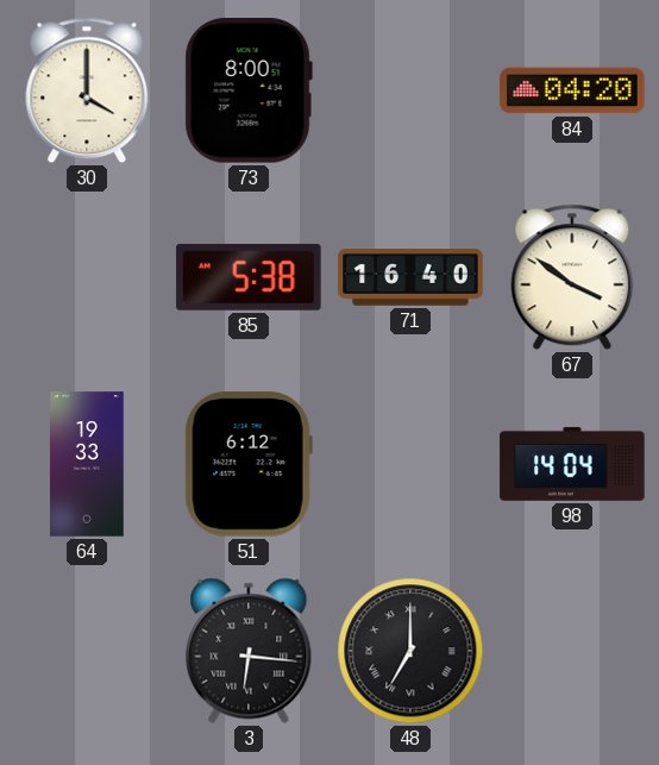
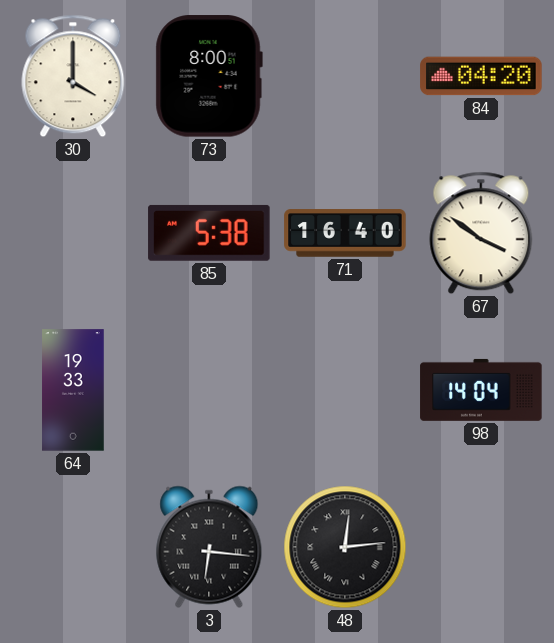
51: 6:12 -> none
48: 7:00 -> 12:14
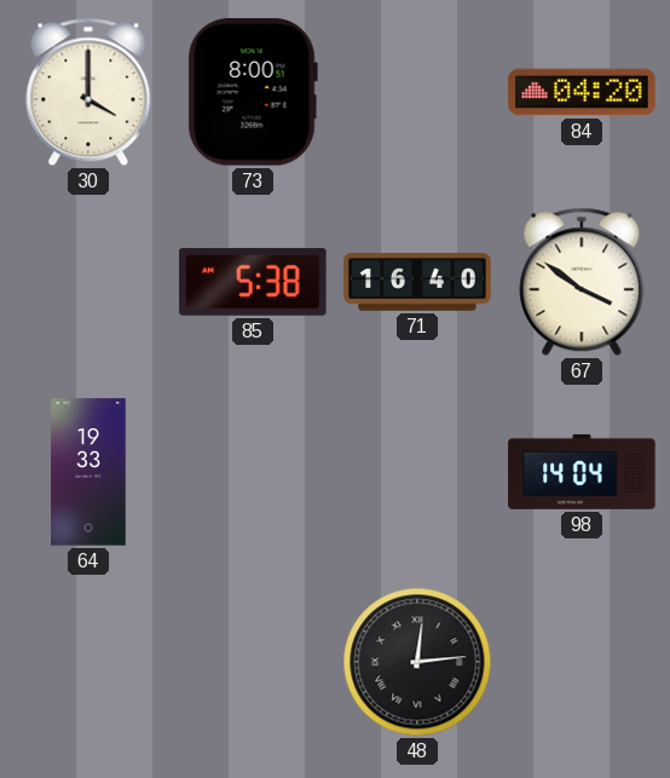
3: 6:16 -> none
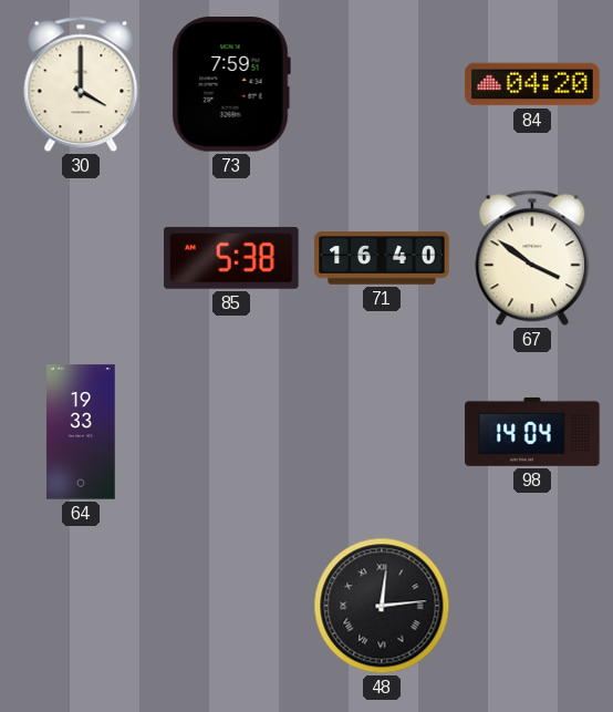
73: 8:00 -> 7:59
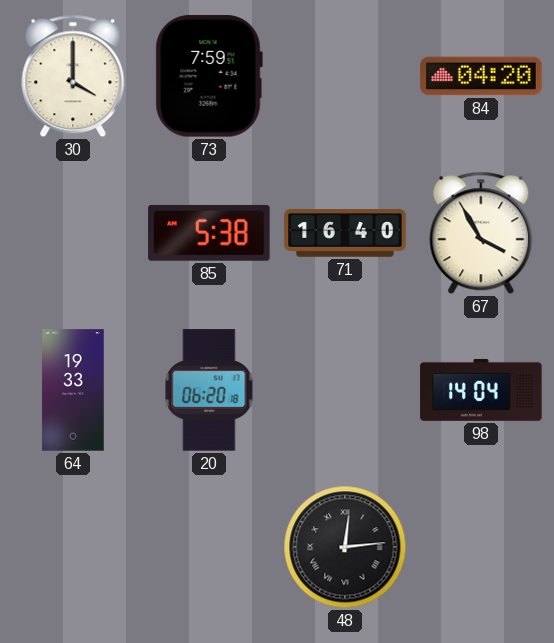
67: 3:51 -> 3:55
20: none -> 06:20
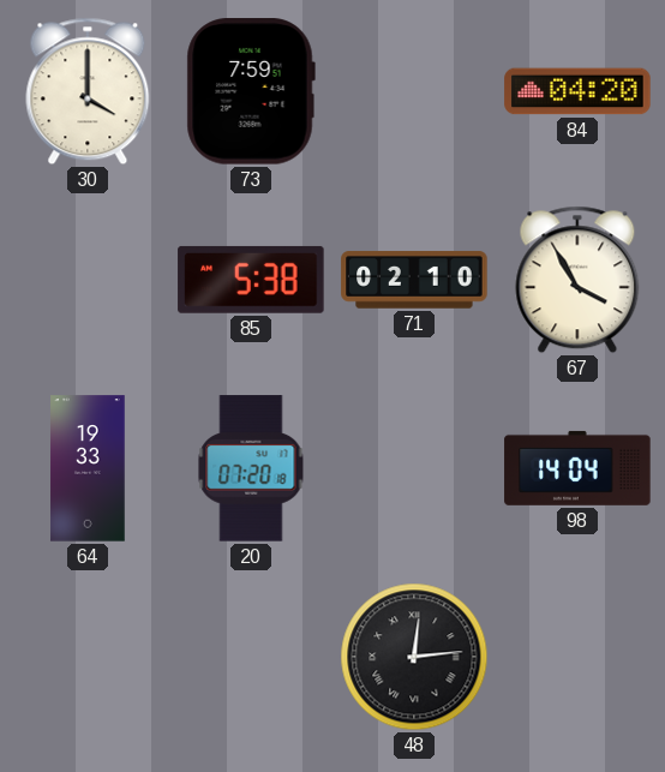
71: 16:40 -> 02:10
20: 06:20 -> 07:20
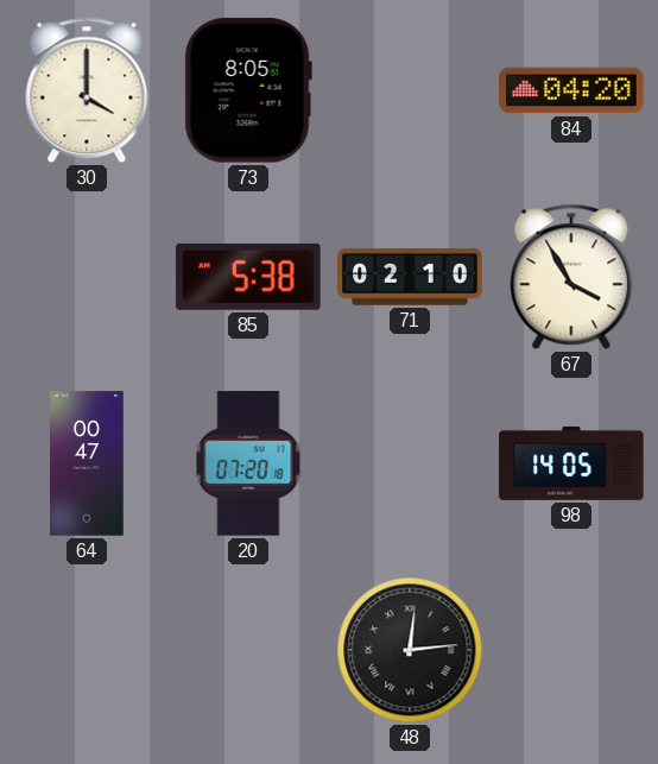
73: 7:59 -> 8:05
64: 19:33 -> 00:47
98: 14:04 -> 14:05
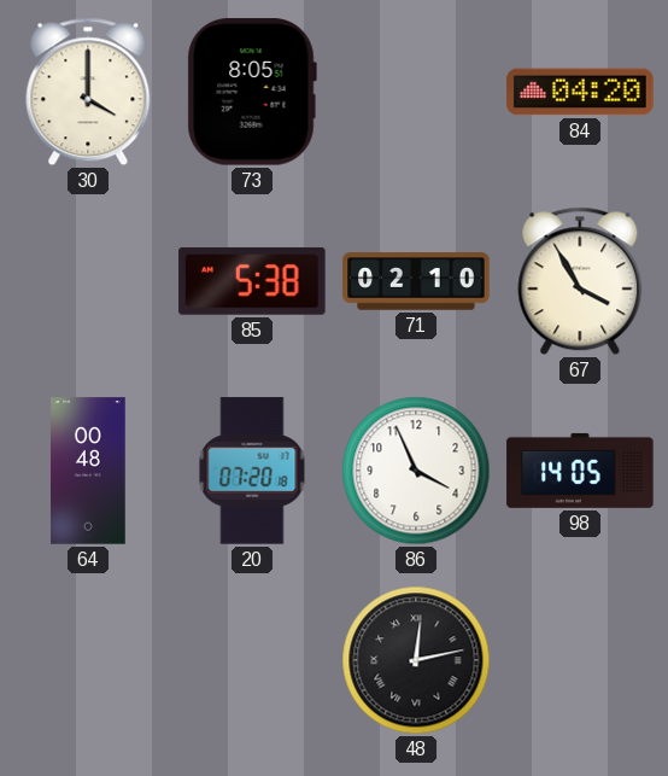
64: 00:47 -> 00:48
86: none -> 3:56
48: 12:14 -> 12:13
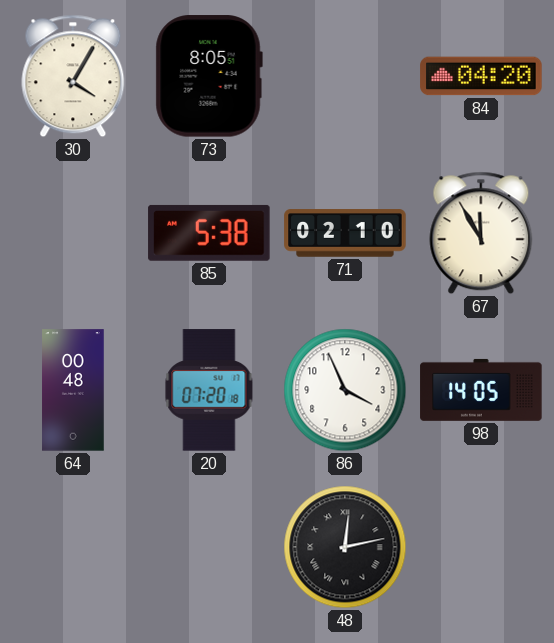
30: 4:00 -> 4:05
67: 3:55 -> 11:55
